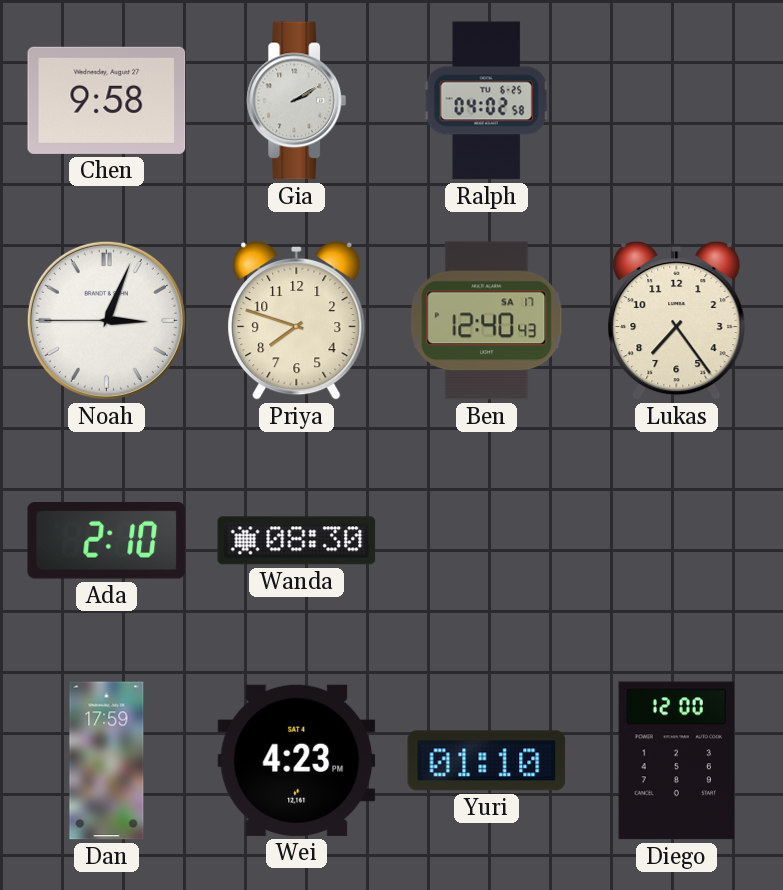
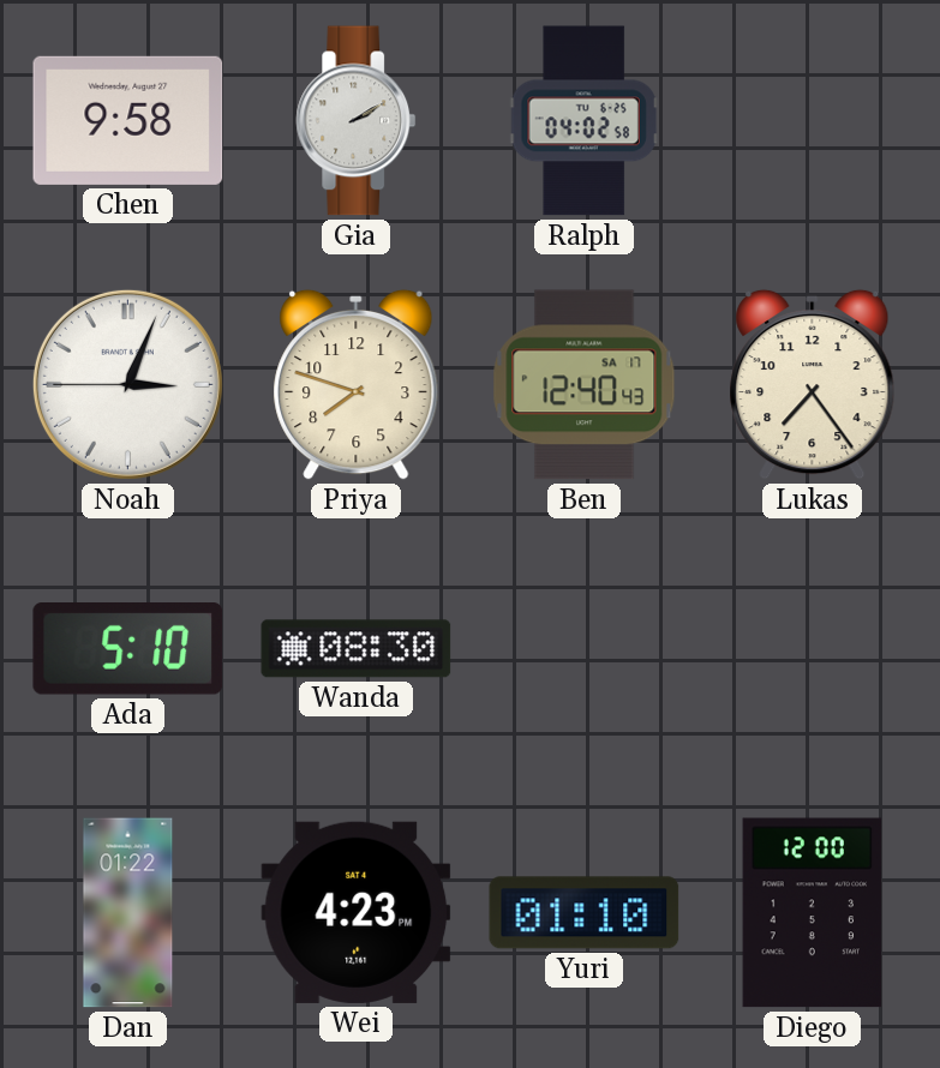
Ada: 2:10 -> 5:10
Dan: 17:59 -> 01:22
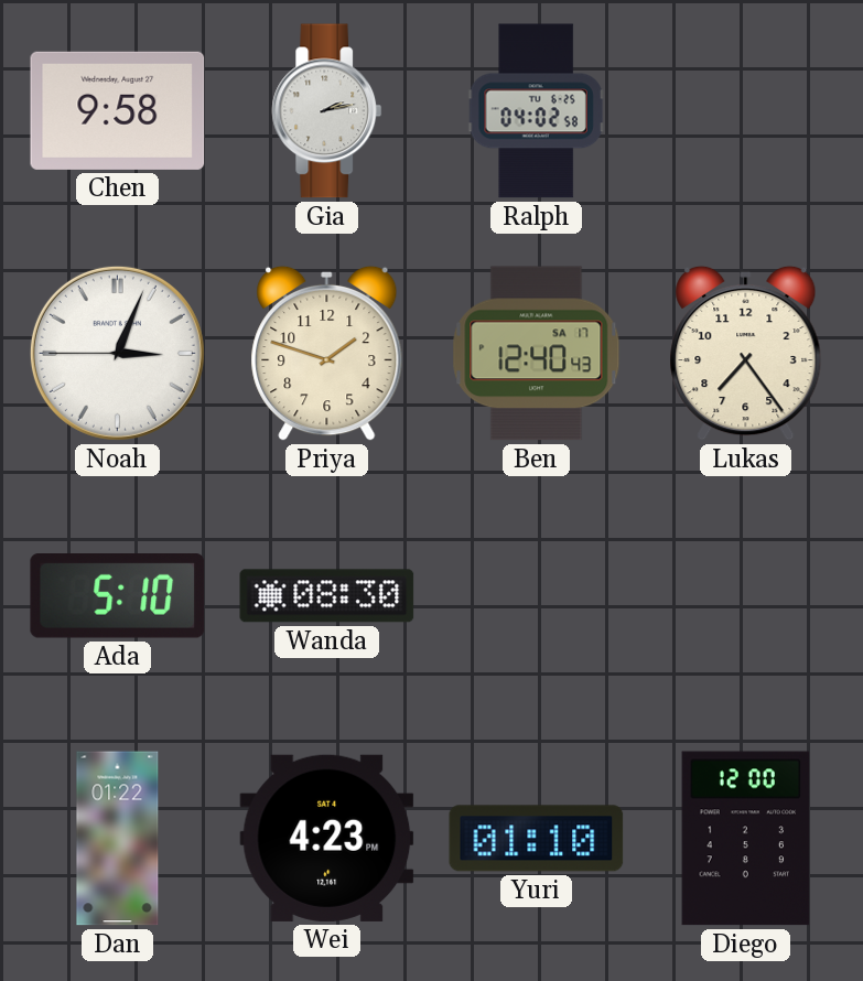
Gia: 2:10 -> 2:13
Priya: 7:48 -> 1:48
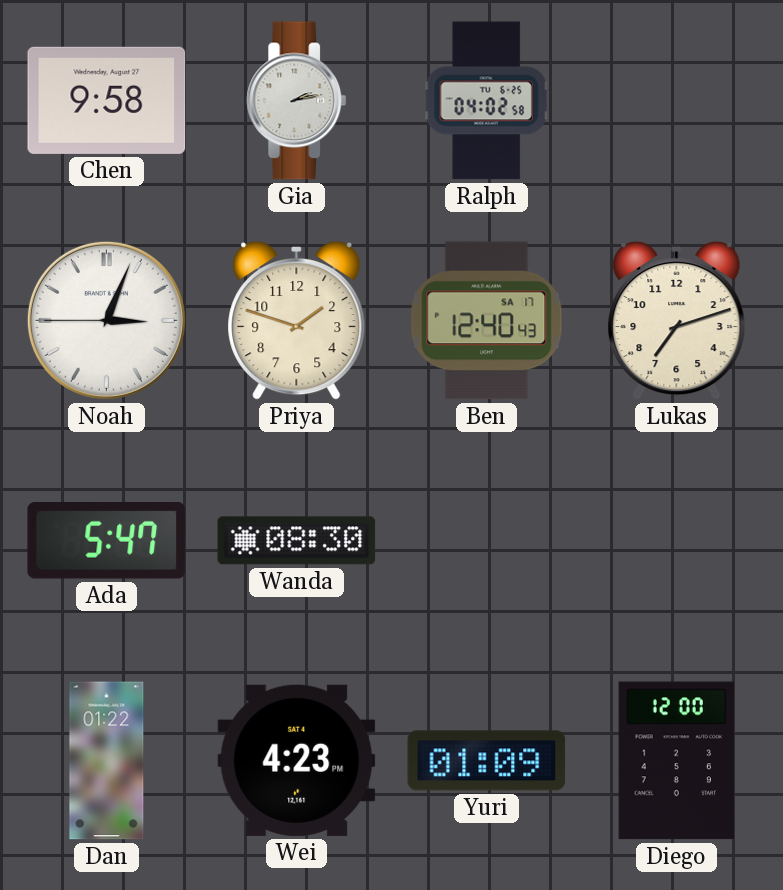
Lukas: 7:24 -> 7:12
Ada: 5:10 -> 5:47
Yuri: 01:10 -> 01:09
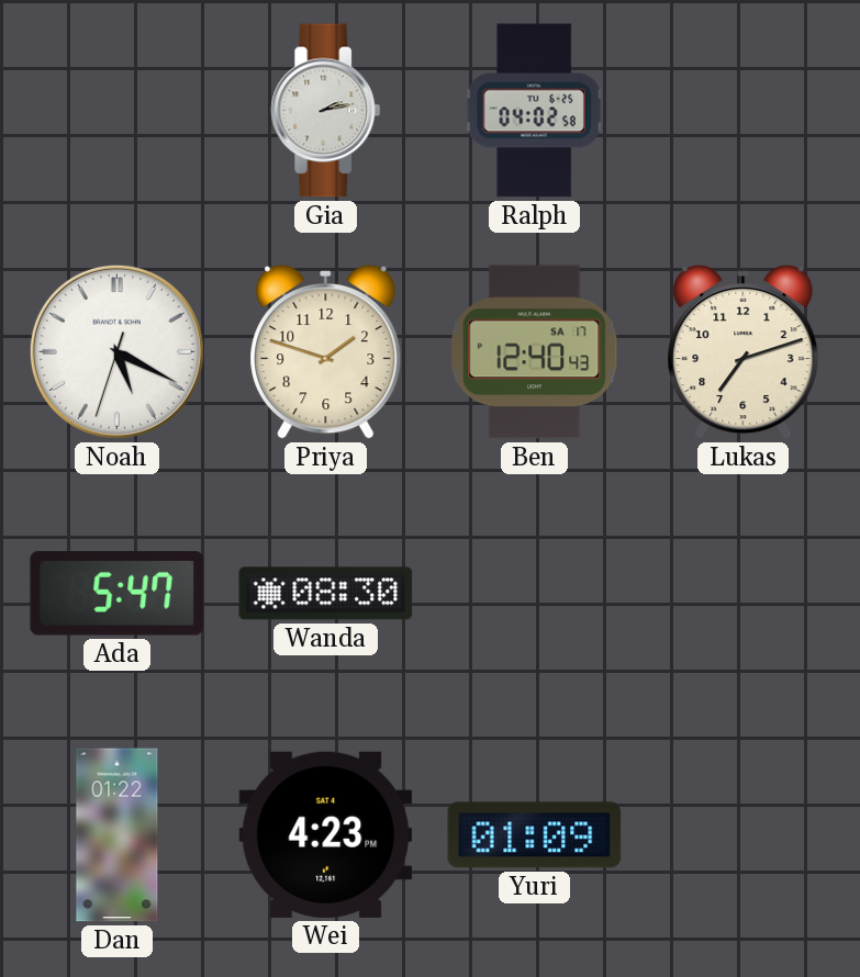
Chen: 9:58 -> none
Noah: 3:03 -> 5:19
Diego: 12:00 -> none
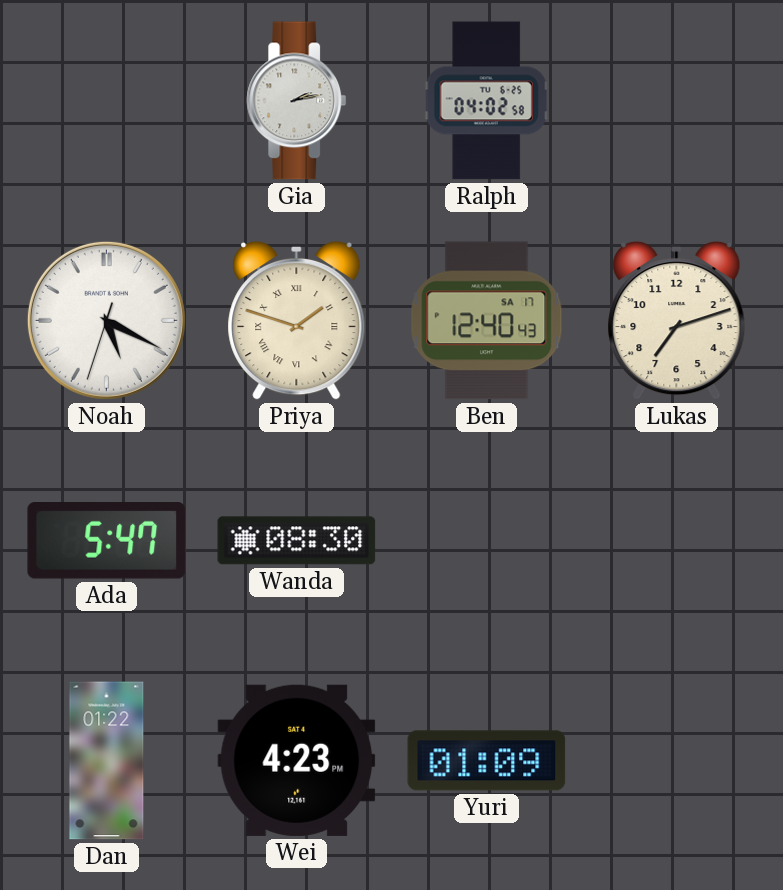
Priya numerals: Arabic -> Roman
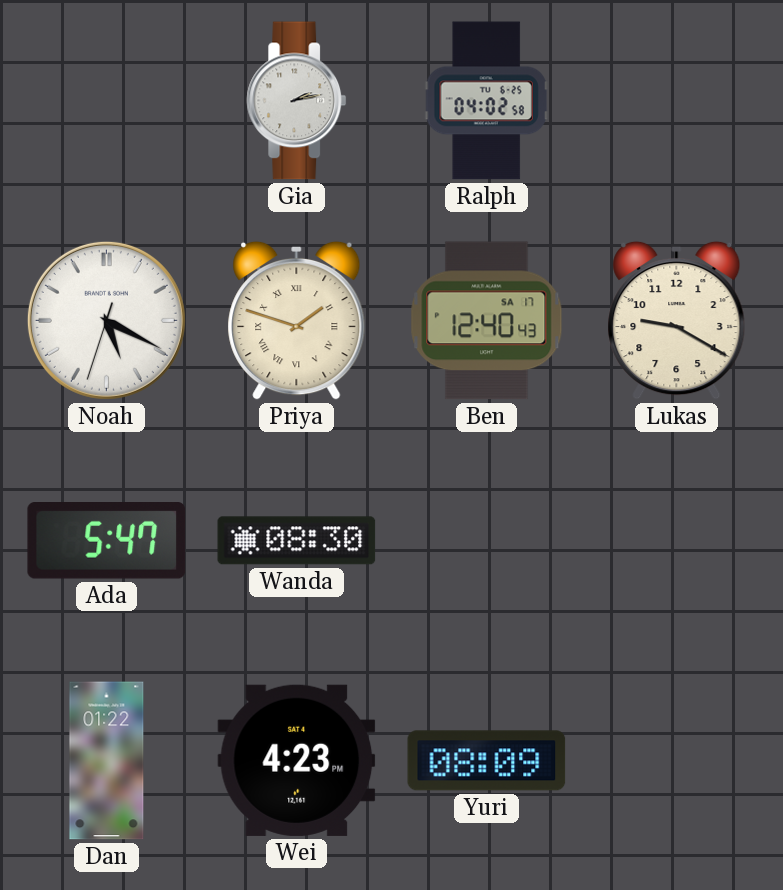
Lukas: 7:12 -> 9:20
Yuri: 01:09 -> 08:09
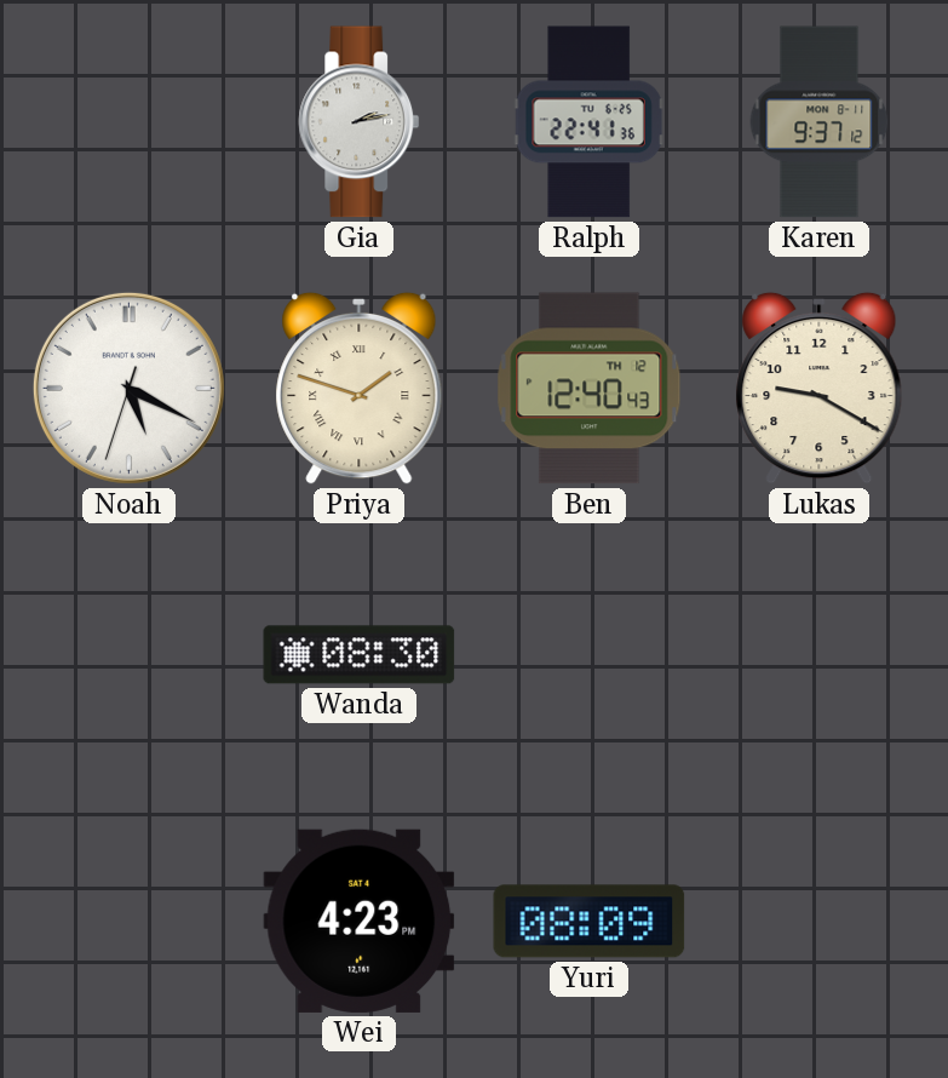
Ralph: 04:02 -> 22:41
Karen: none -> 9:37
Ben date: SA 17 -> TH 12
Ada: 5:47 -> none
Dan: 01:22 -> none
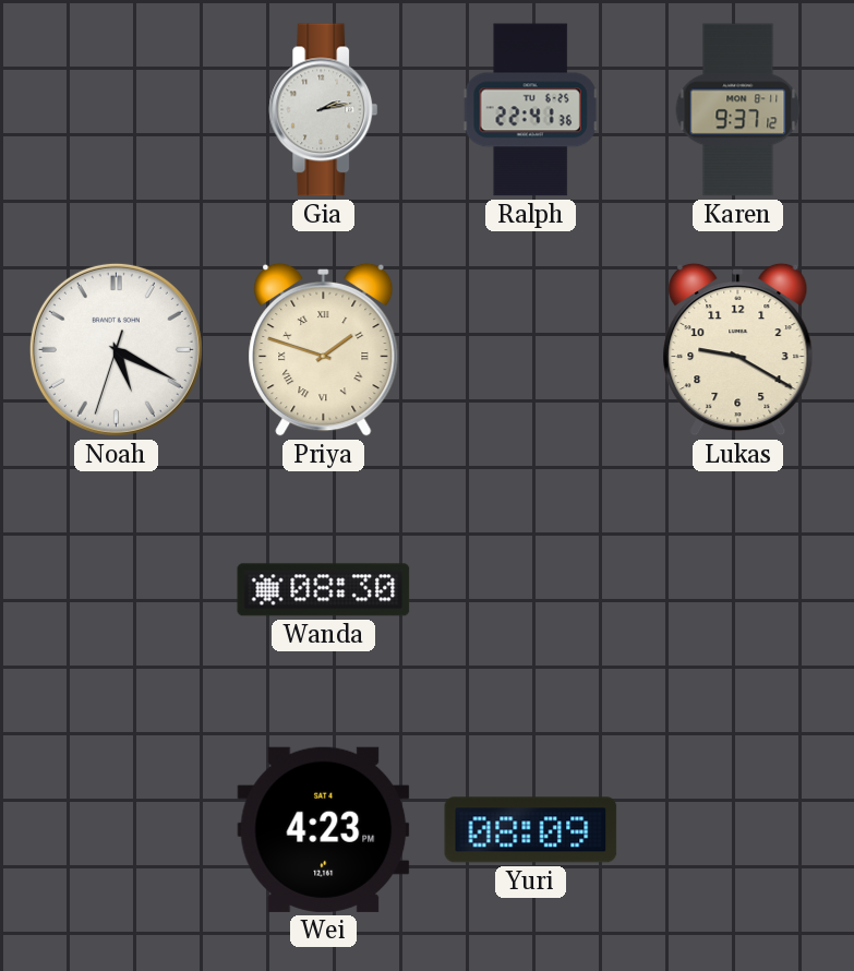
Ben: 12:40 -> none
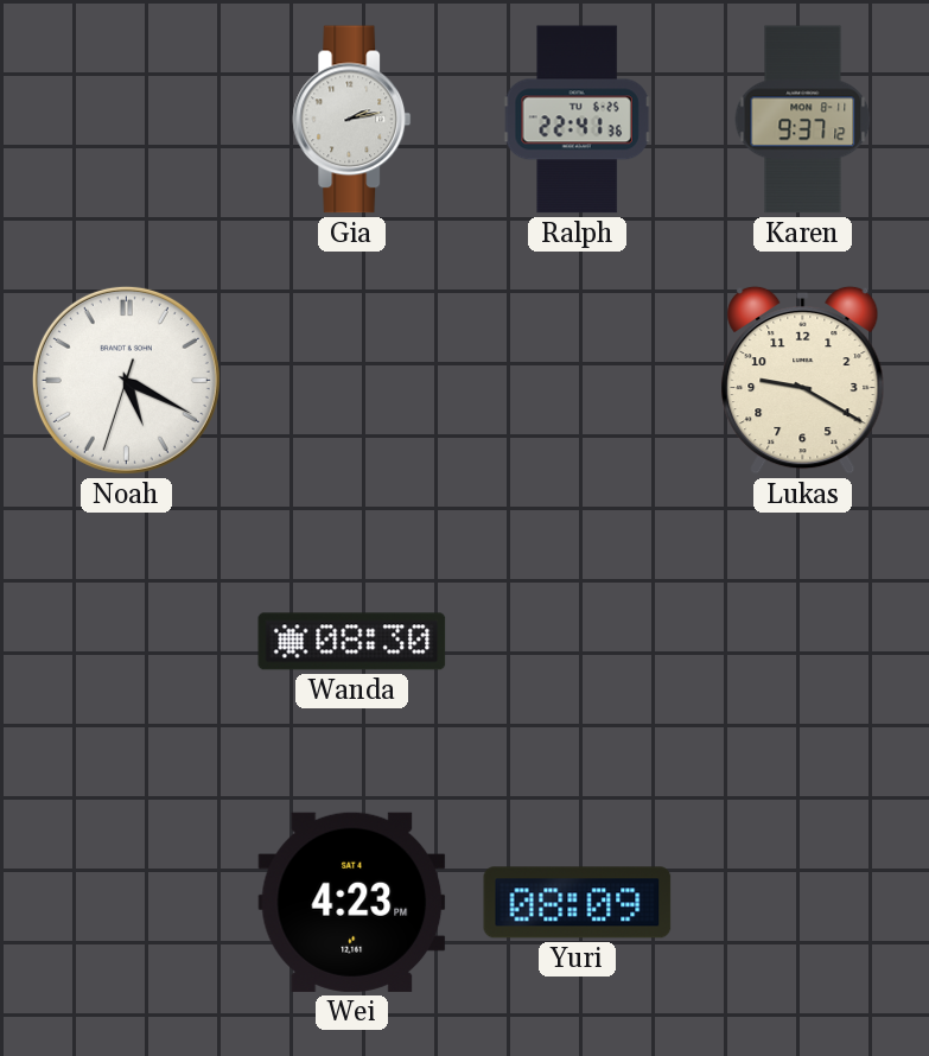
Priya: 1:48 -> none
